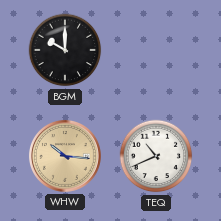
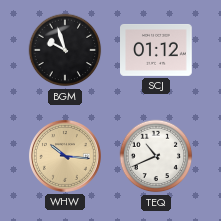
BGM: 10:00 -> 9:57
SCJ: none -> 01:12
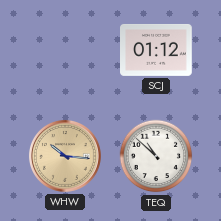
BGM: 9:57 -> none
TEQ: 10:41 -> 10:52
